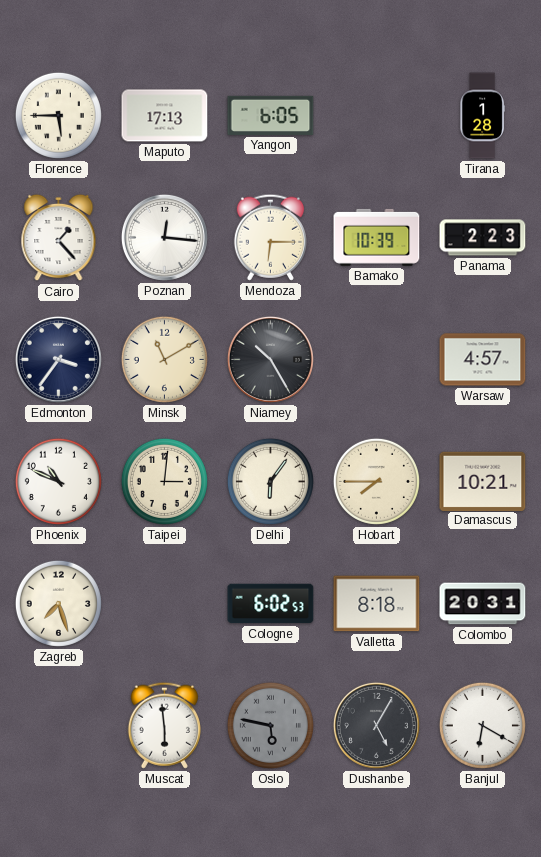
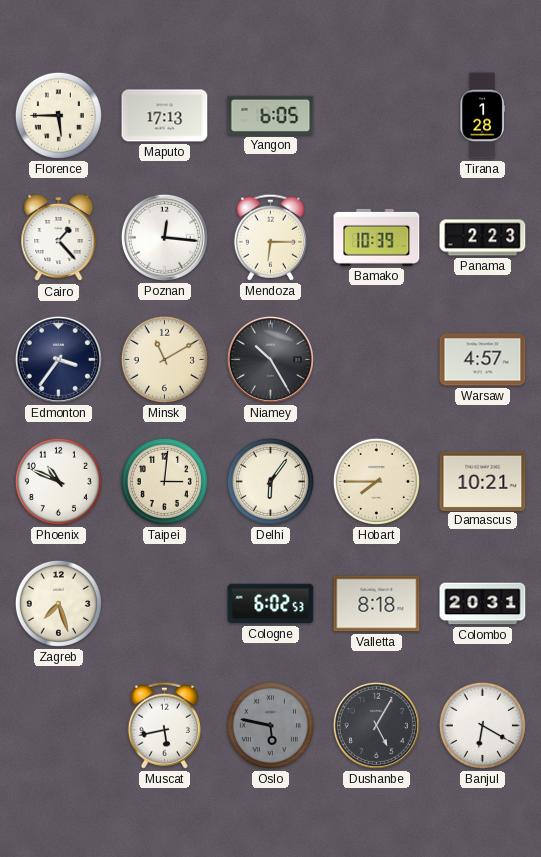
Muscat: 5:59 -> 5:43
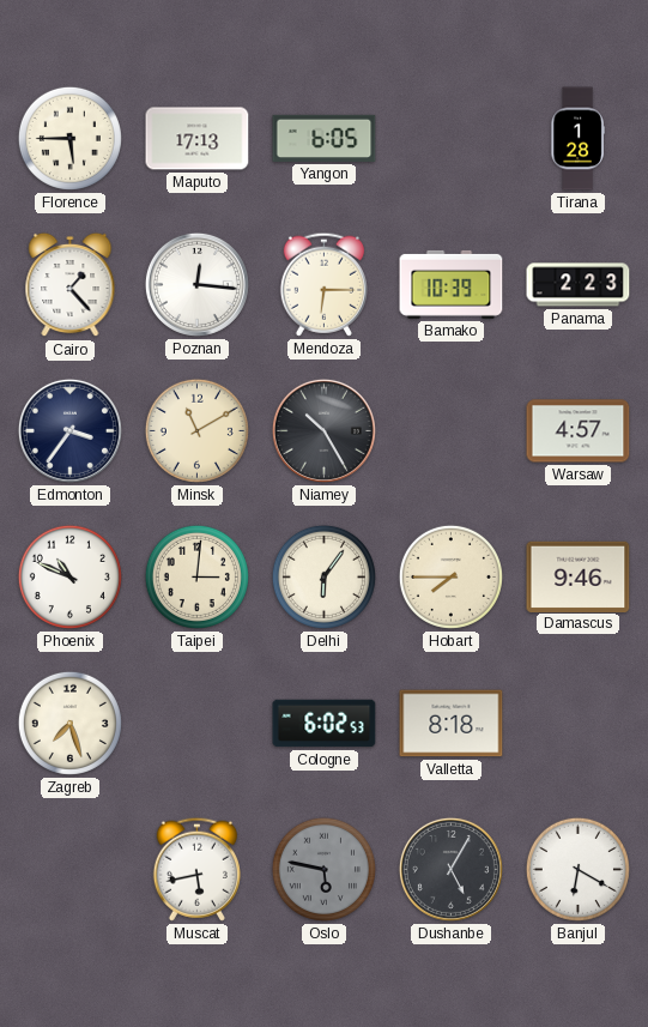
Damascus: 10:21 -> 9:46
Colombo: 20:31 -> none
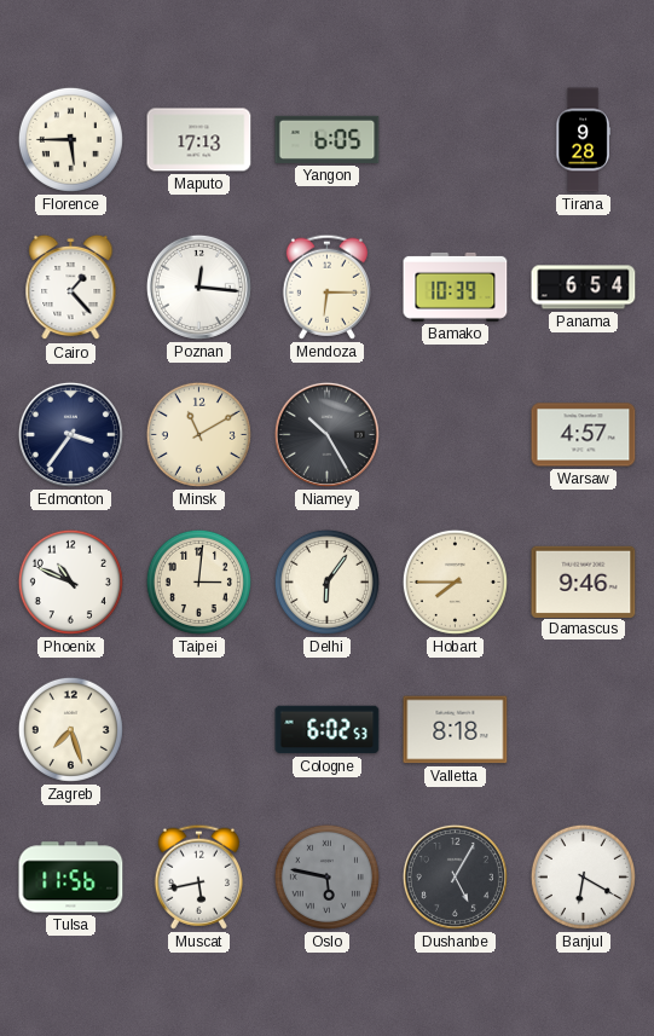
Tirana: 1:28 -> 9:28
Panama: 2:23 -> 6:54
Tulsa: none -> 11:56
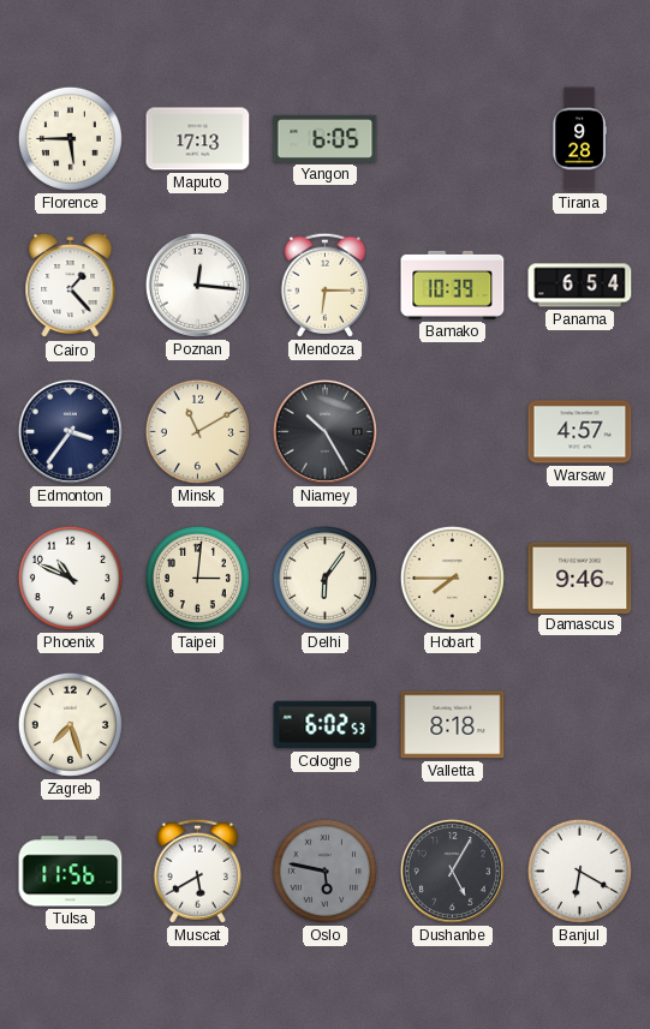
Muscat: 5:43 -> 5:40
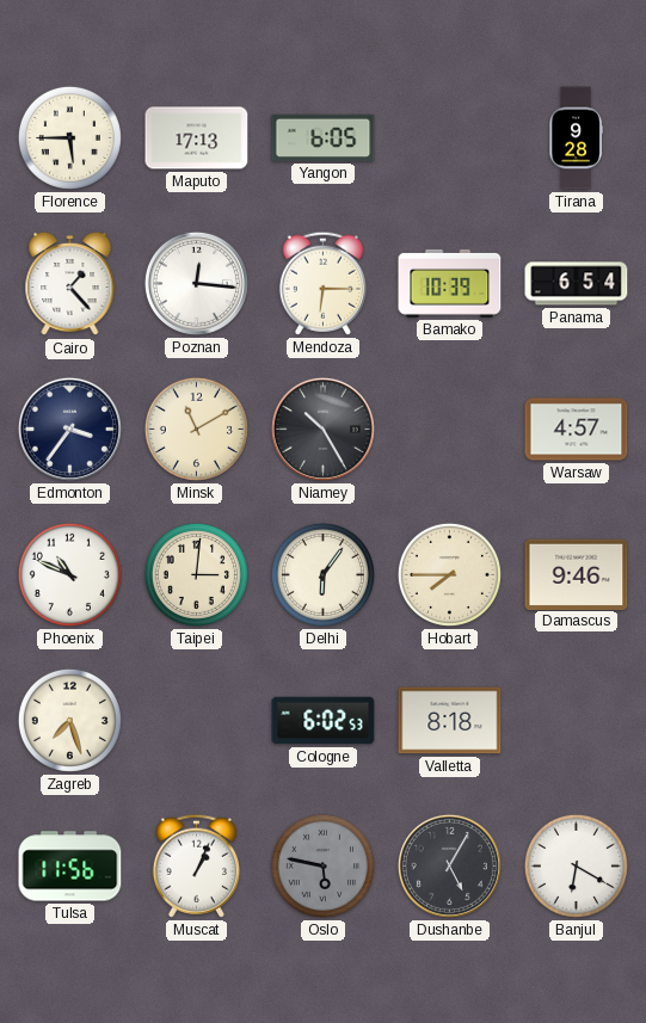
Muscat: 5:40 -> 1:04
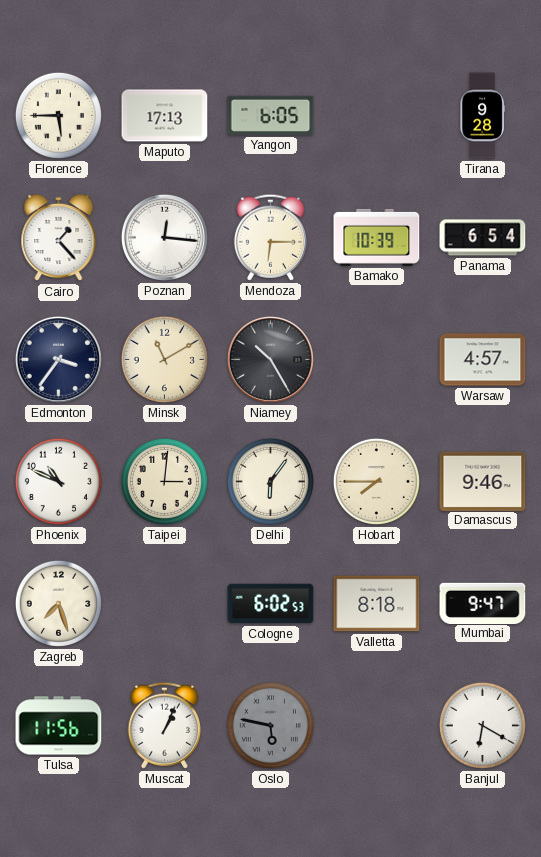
Mumbai: none -> 9:47
Dushanbe: 5:05 -> none
